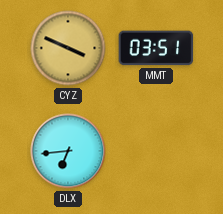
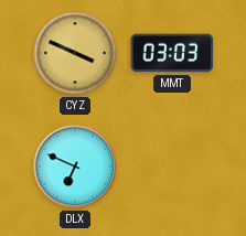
MMT: 03:51 -> 03:03
DLX: 6:44 -> 6:49
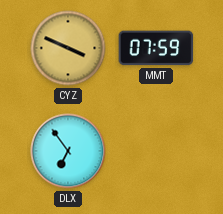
MMT: 03:03 -> 07:59
DLX: 6:49 -> 6:54
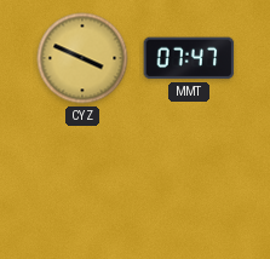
MMT: 07:59 -> 07:47
DLX: 6:54 -> none
